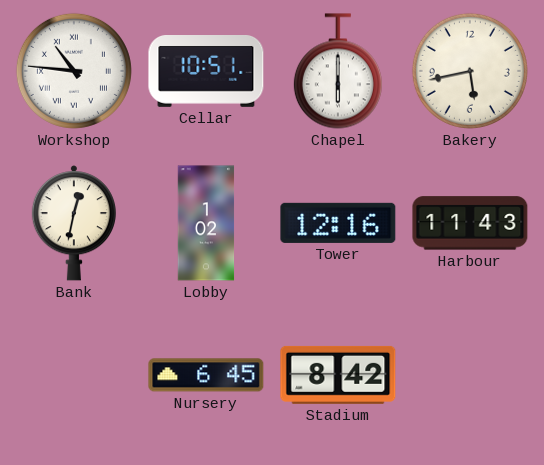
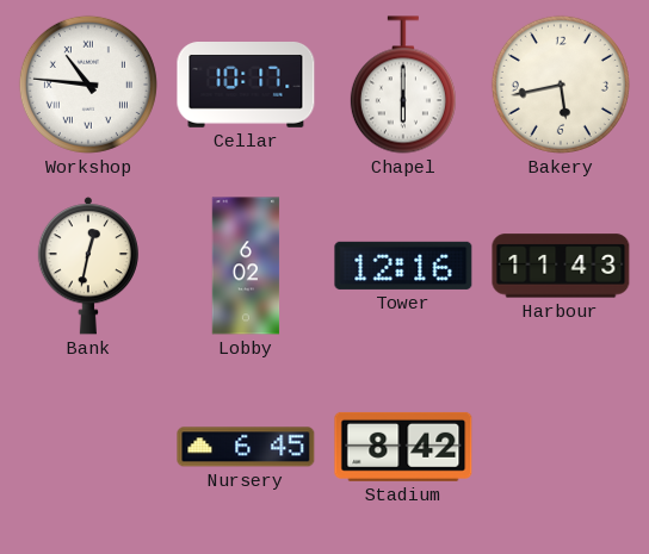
Cellar: 10:51 -> 10:17
Lobby: 1:02 -> 6:02
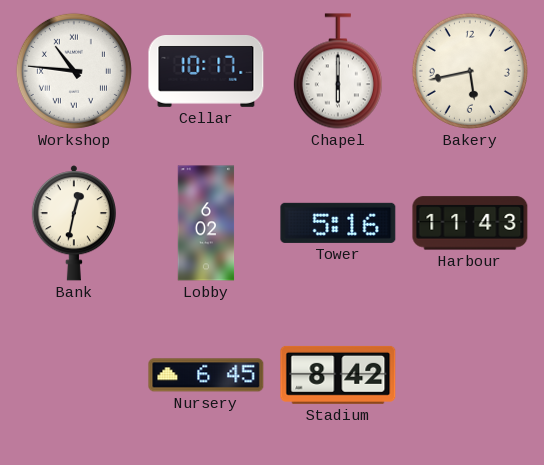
Tower: 12:16 -> 5:16
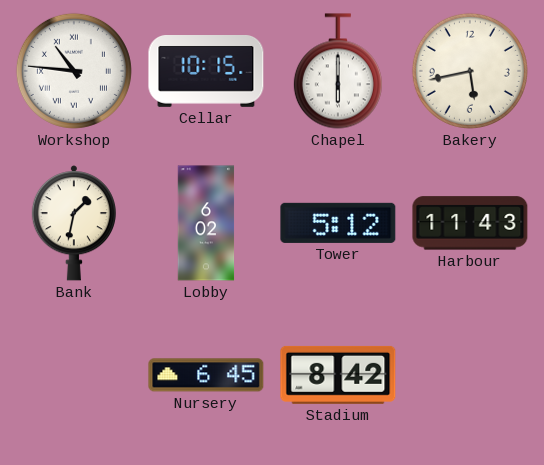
Cellar: 10:17 -> 10:15
Bank: 12:32 -> 1:32
Tower: 5:16 -> 5:12
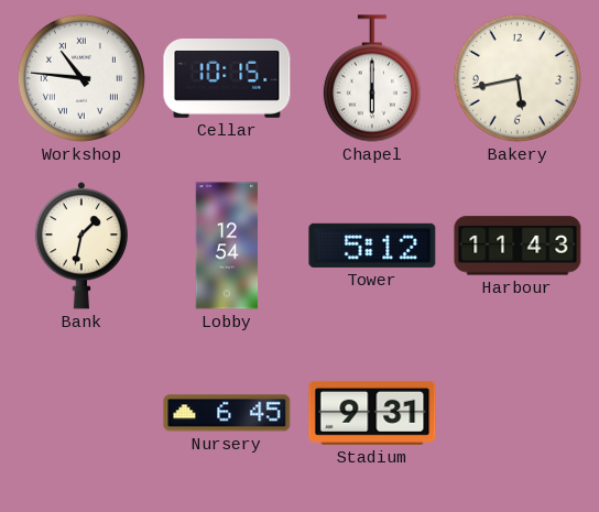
Lobby: 6:02 -> 12:54
Stadium: 8:42 -> 9:31
